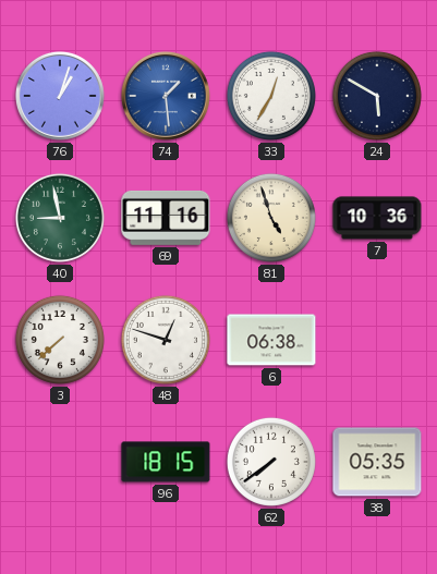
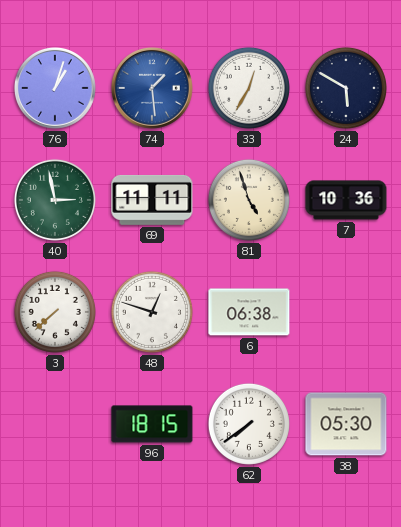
40: 8:58 -> 2:58
69: 11:16 -> 11:11
38: 05:35 -> 05:30
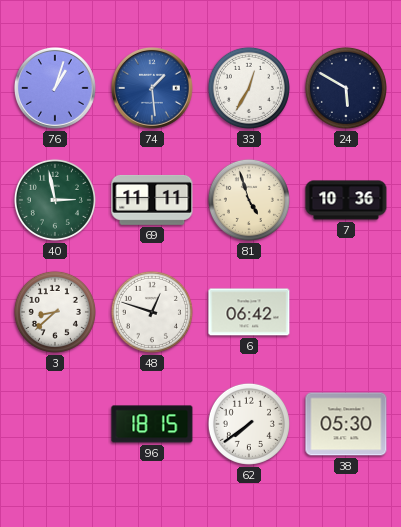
3: 7:38 -> 8:38
6: 06:38 -> 06:42
